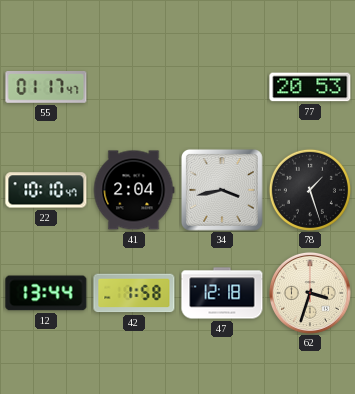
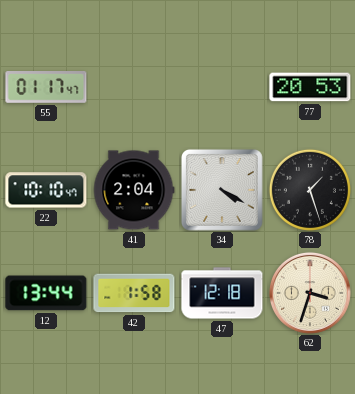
34: 3:43 -> 4:20
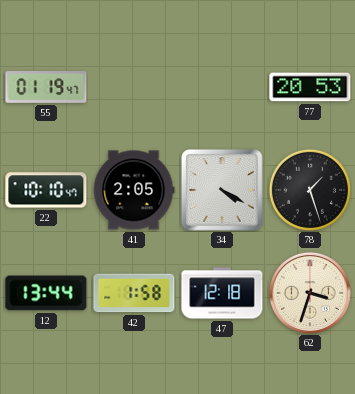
55: 01:17 -> 01:19
41: 2:04 -> 2:05
